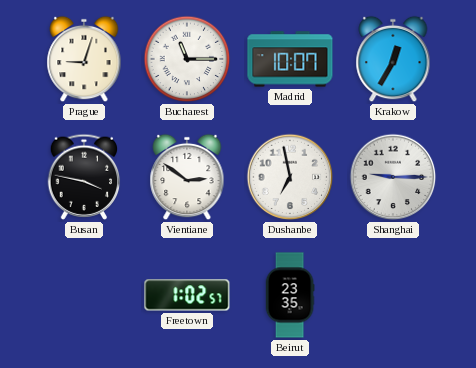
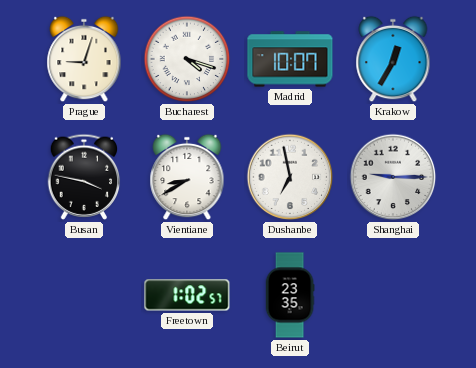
Bucharest: 11:15 -> 4:18
Vientiane: 2:51 -> 8:40
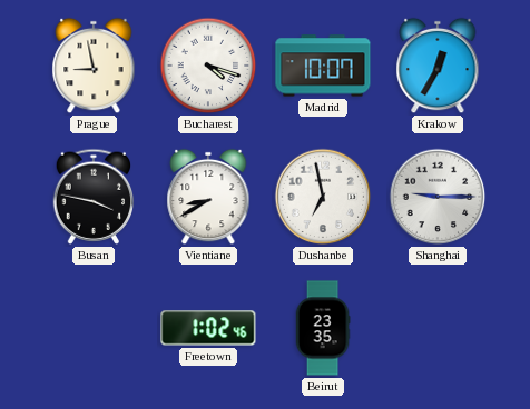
Prague: 9:03 -> 8:58
Freetown: 1:02:57 -> 1:02:46
